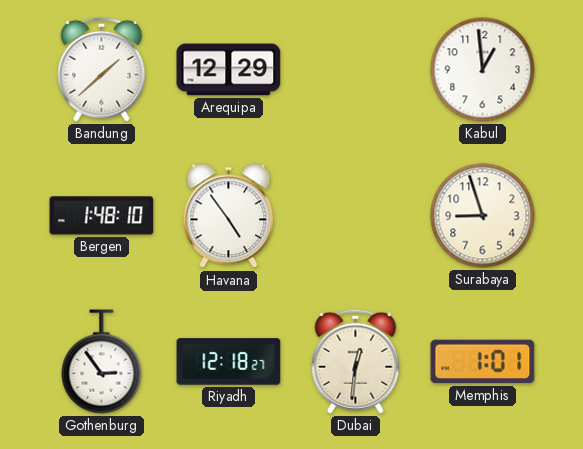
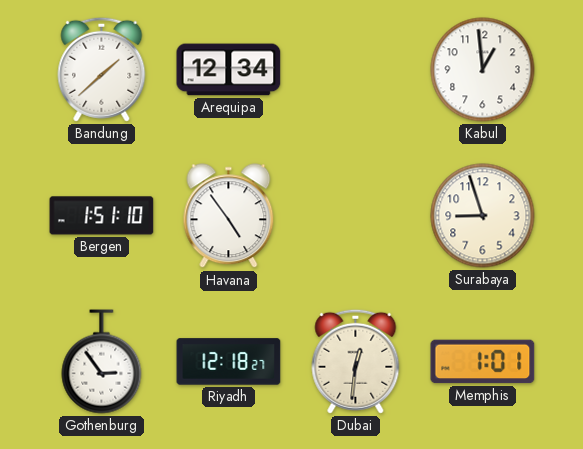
Arequipa: 12:29 -> 12:34
Bergen: 1:48 -> 1:51
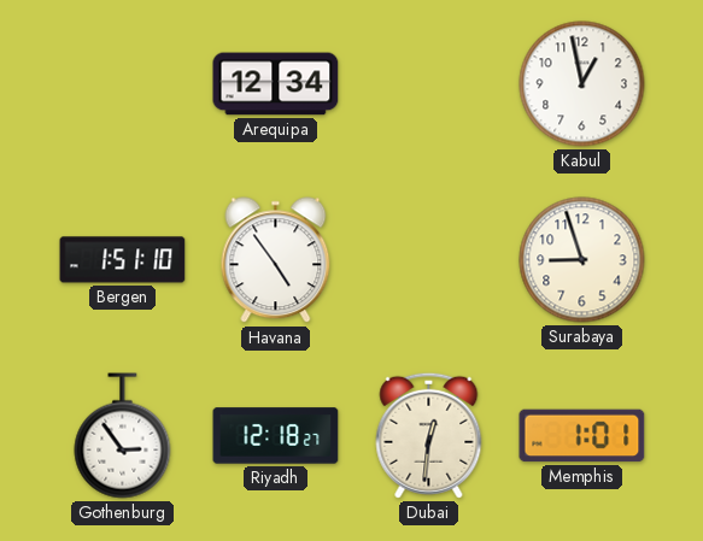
Bandung: 1:38 -> none
Kabul: 12:59 -> 12:58
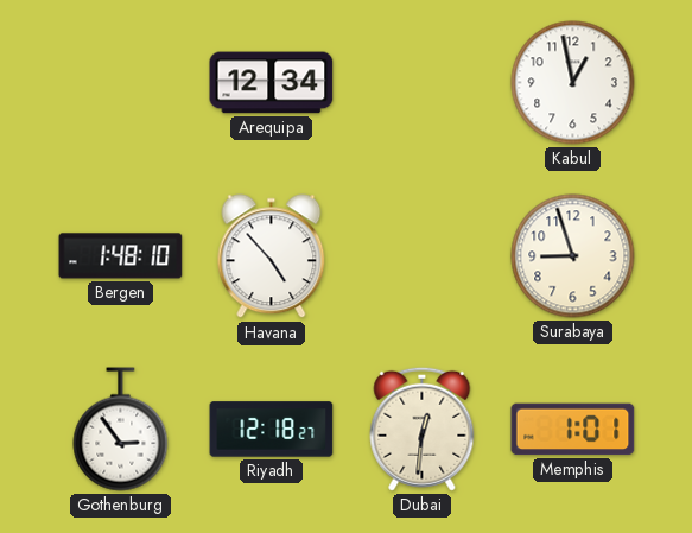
Bergen: 1:51 -> 1:48
Havana: 4:54 -> 4:53
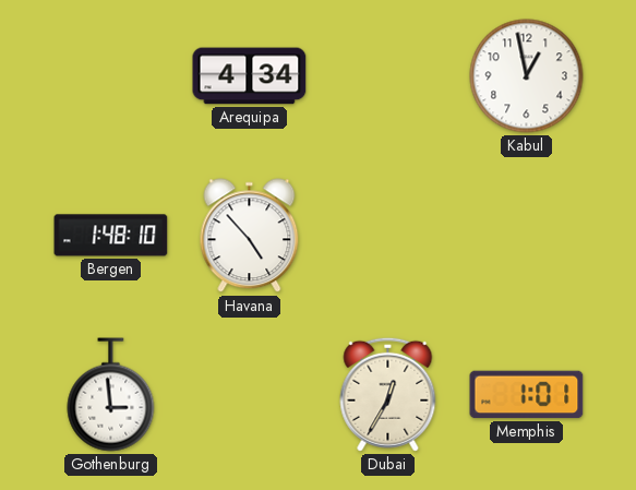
Arequipa: 12:34 -> 4:34
Surabaya: 8:57 -> none
Gothenburg: 2:54 -> 2:59
Riyadh: 12:18 -> none
Dubai: 12:31 -> 12:35
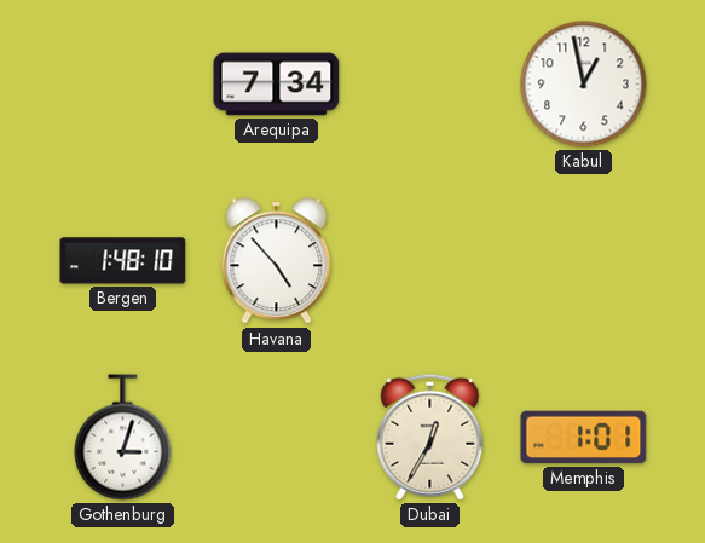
Arequipa: 4:34 -> 7:34
Gothenburg: 2:59 -> 3:03
